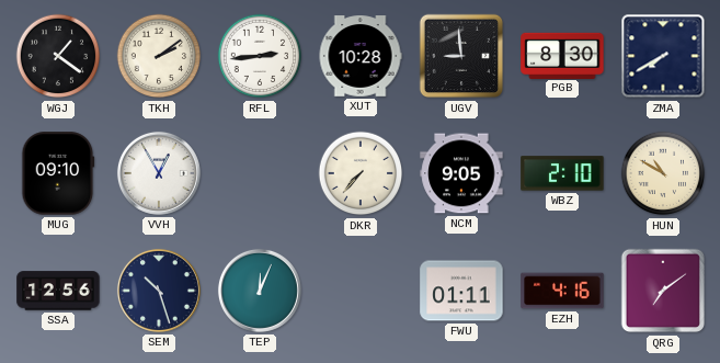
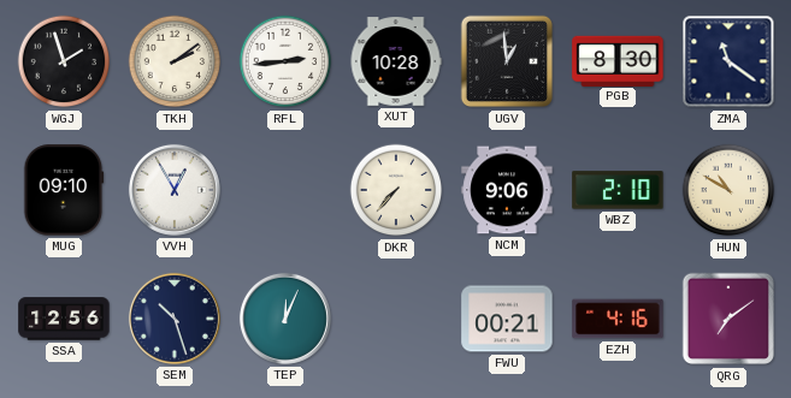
WGJ: 1:21 -> 1:57
UGV: 8:59 -> 12:59
ZMA: 7:40 -> 11:21
NCM: 9:05 -> 9:06
FWU: 01:11 -> 00:21
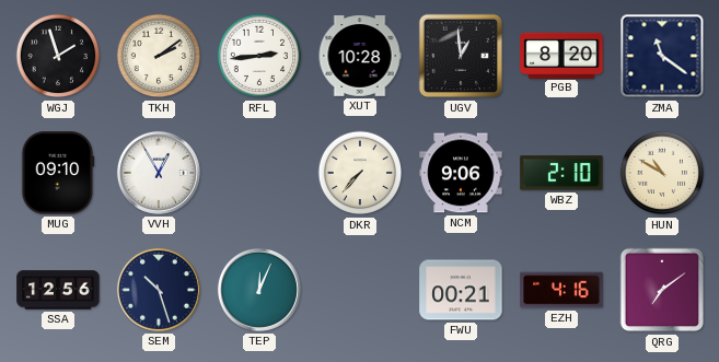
PGB: 8:30 -> 8:20
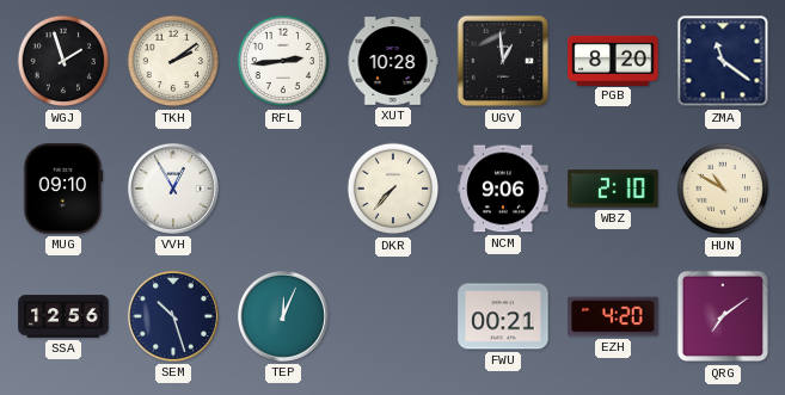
EZH: 4:16 -> 4:20
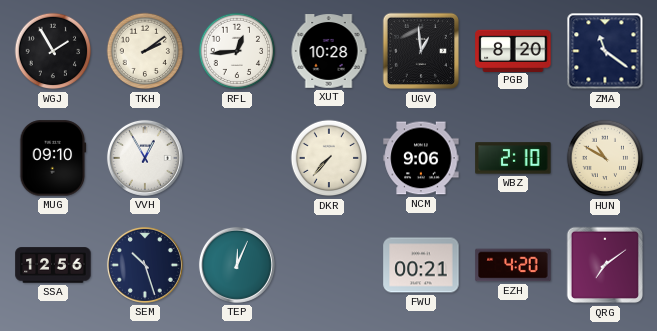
WGJ: 1:57 -> 1:55
RFL: 2:44 -> 12:44
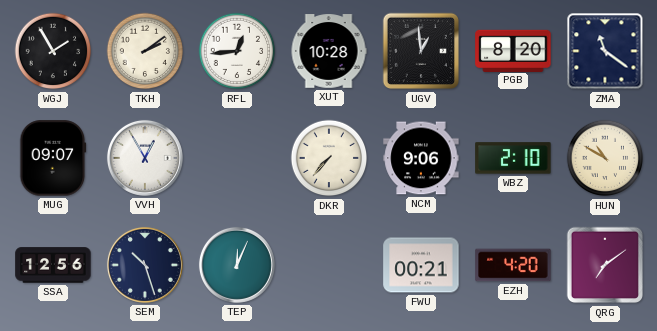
MUG: 09:10 -> 09:07
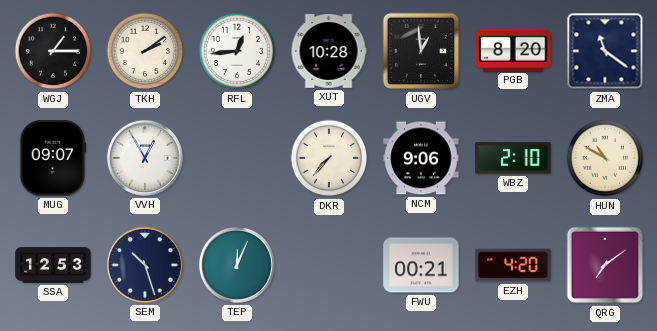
WGJ: 1:55 -> 1:15
SSA: 12:56 -> 12:53
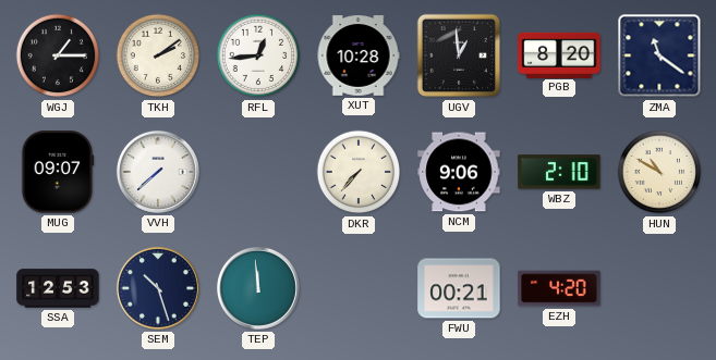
VVH: 12:55 -> 7:38
TEP: 12:04 -> 11:59
QRG: 7:09 -> none
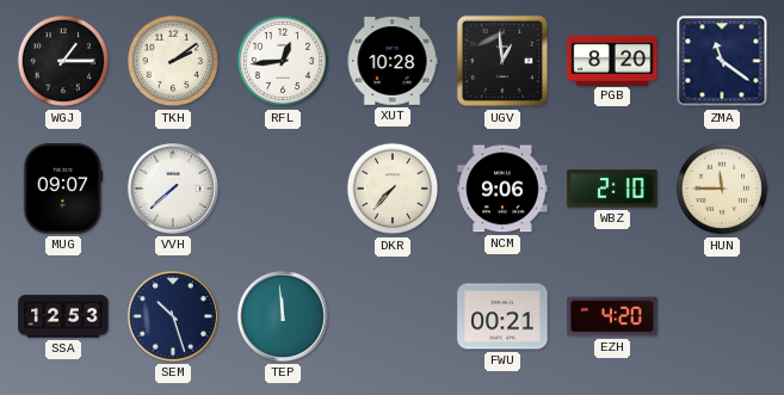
HUN: 10:50 -> 11:45
